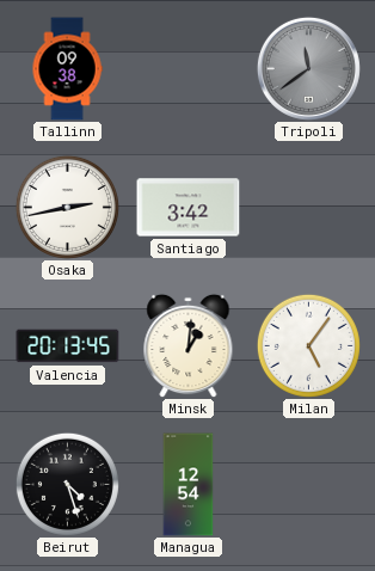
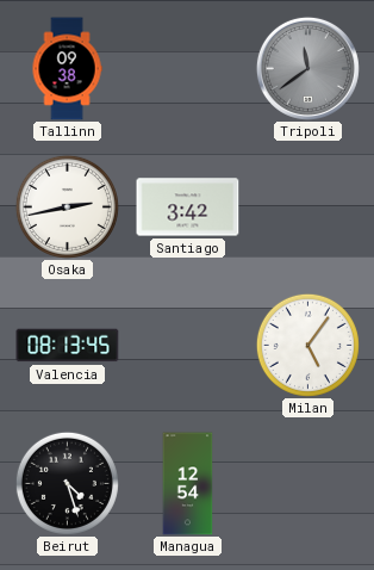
Valencia: 20:13 -> 08:13
Minsk: 1:01 -> none
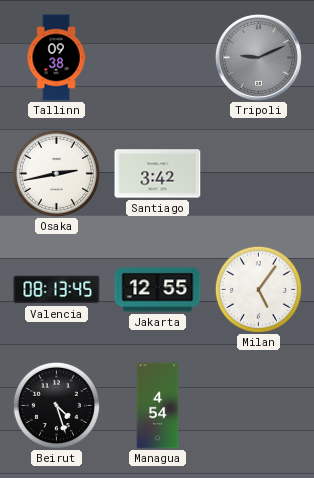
Tripoli: 11:39 -> 9:11
Jakarta: none -> 12:55
Managua: 12:54 -> 4:54
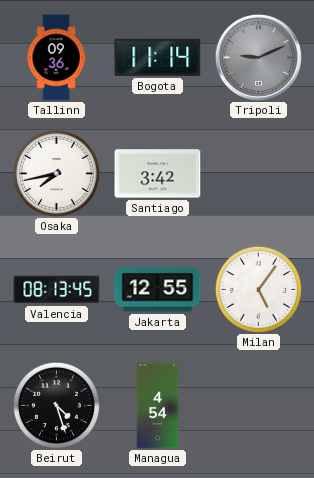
Tallinn: 09:38 -> 09:36
Bogota: none -> 11:14
Osaka: 2:43 -> 7:43
